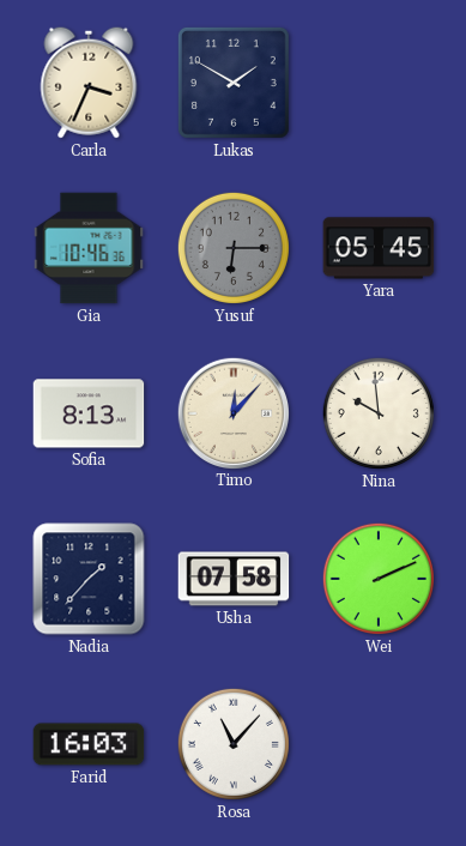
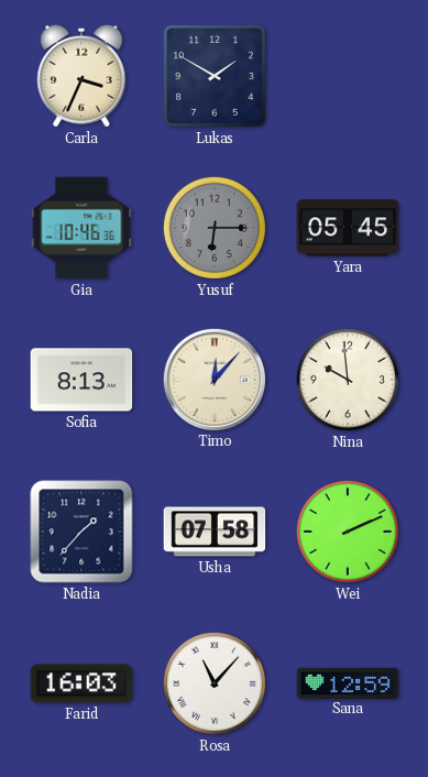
Sana: none -> 12:59
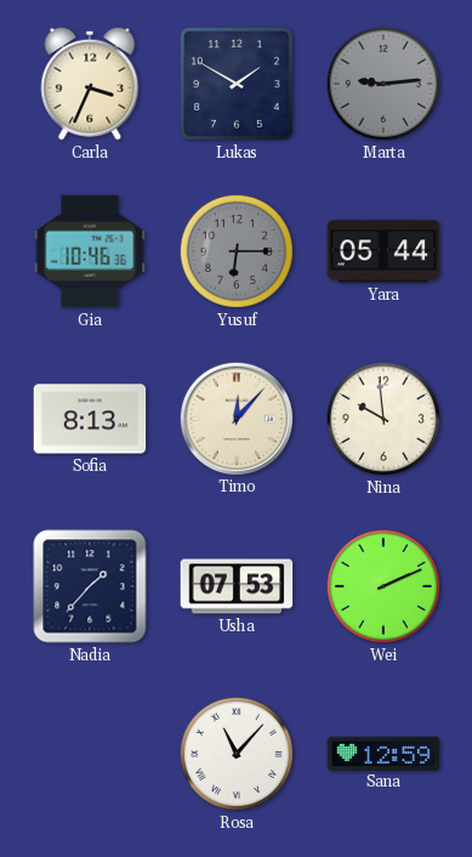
Marta: none -> 9:14
Yara: 05:45 -> 05:44
Usha: 07:58 -> 07:53
Farid: 16:03 -> none
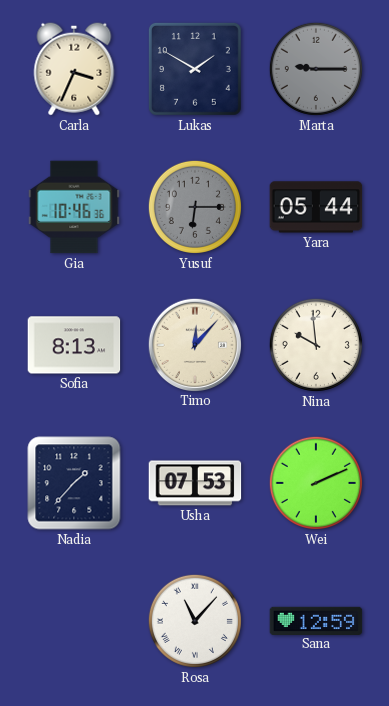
Marta: 9:14 -> 9:15
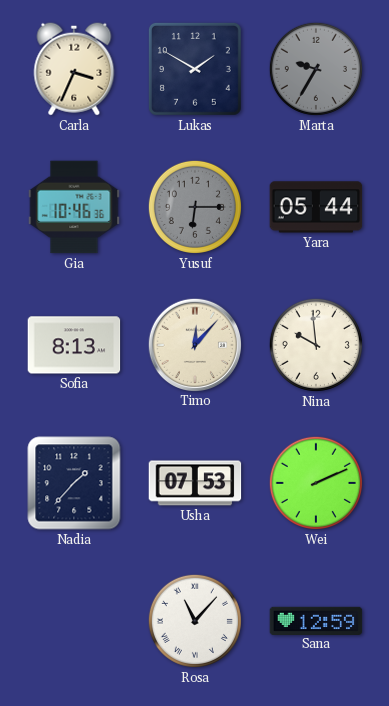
Marta: 9:15 -> 9:35
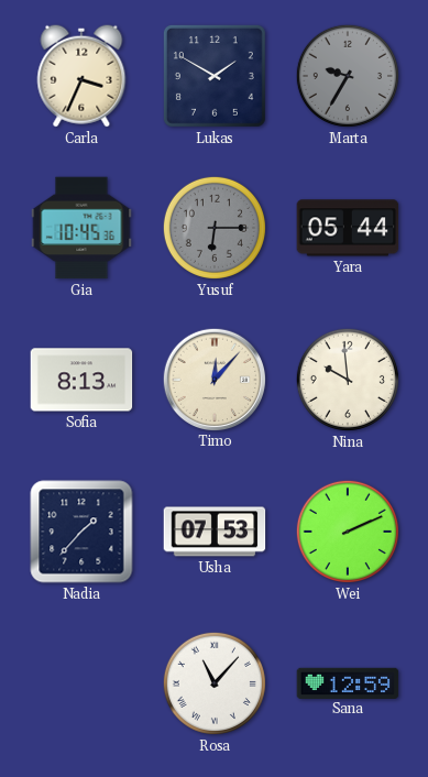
Gia: 10:46 -> 10:45
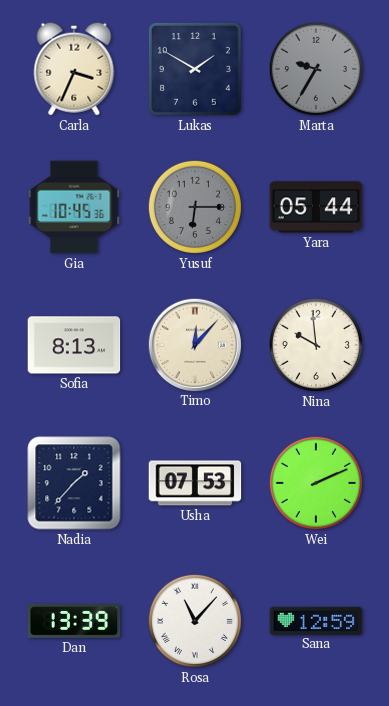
Dan: none -> 13:39
